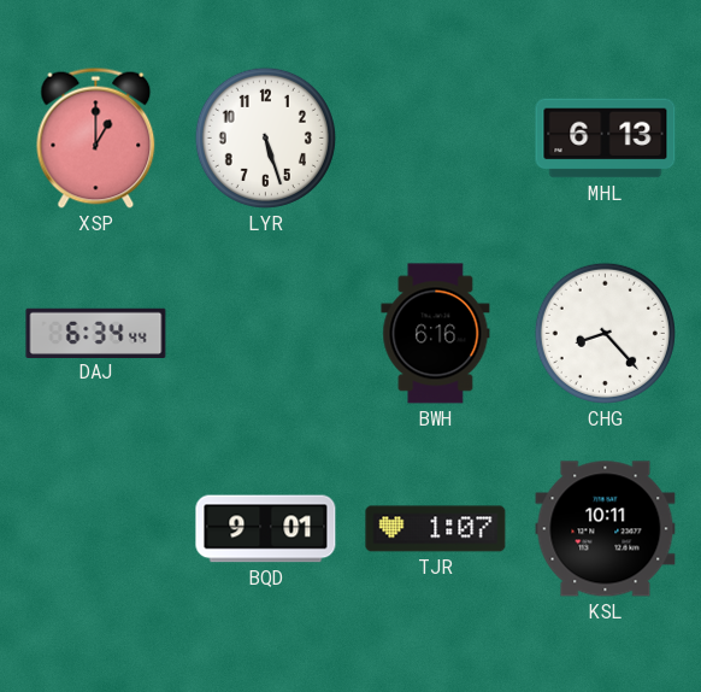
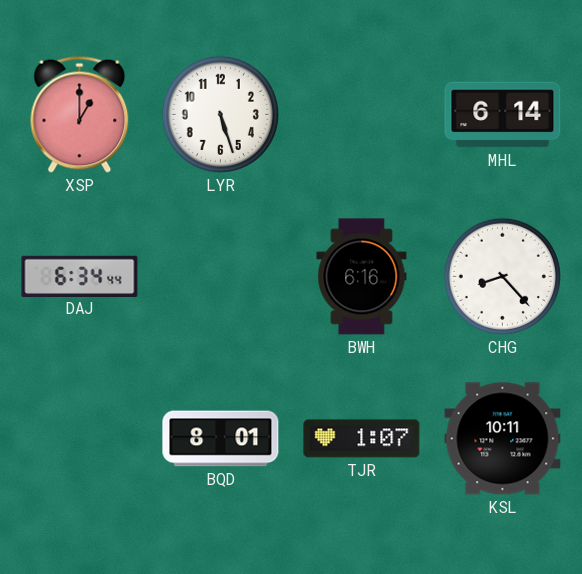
MHL: 6:13 -> 6:14
BQD: 9:01 -> 8:01
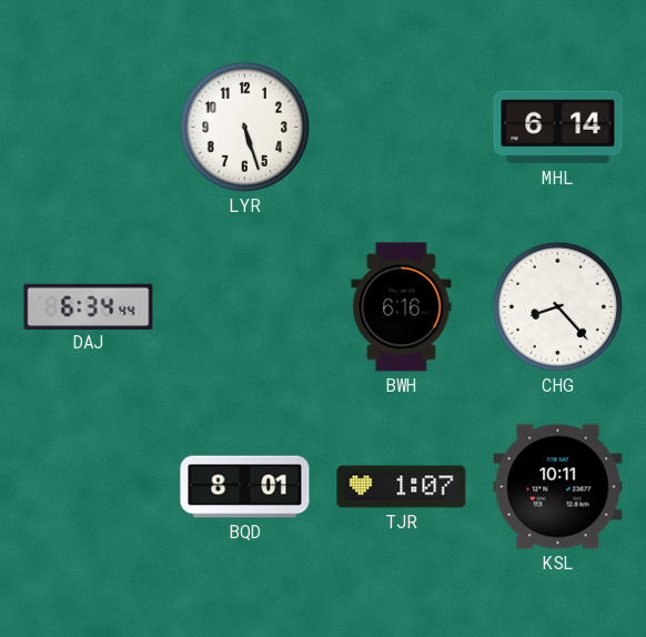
XSP: 1:00 -> none
